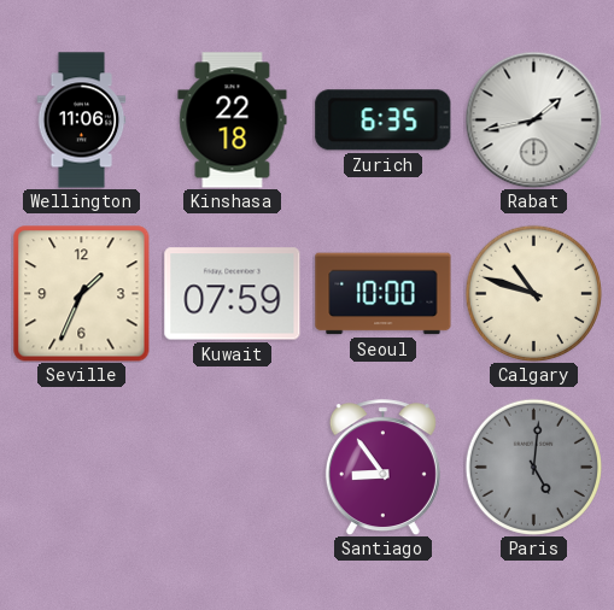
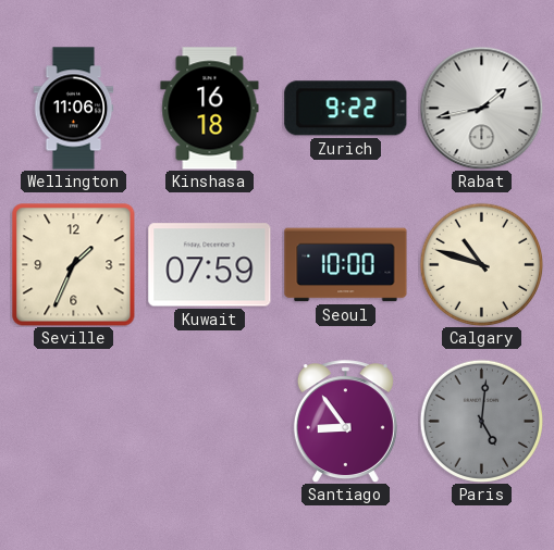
Kinshasa: 22:18 -> 16:18
Zurich: 6:35 -> 9:22
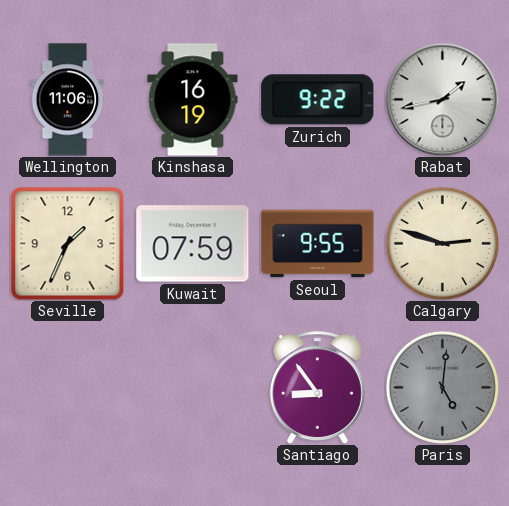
Kinshasa: 16:18 -> 16:19
Seoul: 10:00 -> 9:55
Calgary: 10:48 -> 2:48
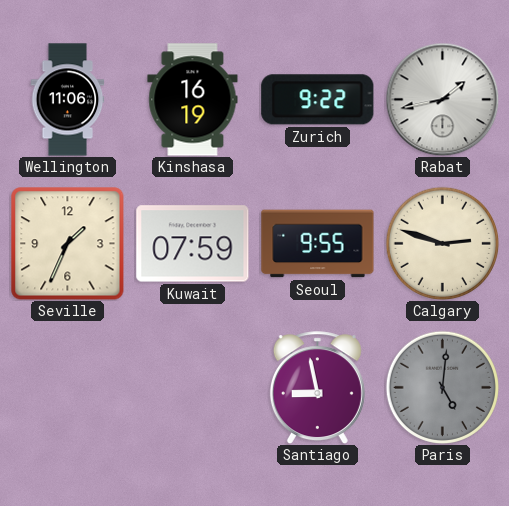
Santiago: 8:54 -> 8:58
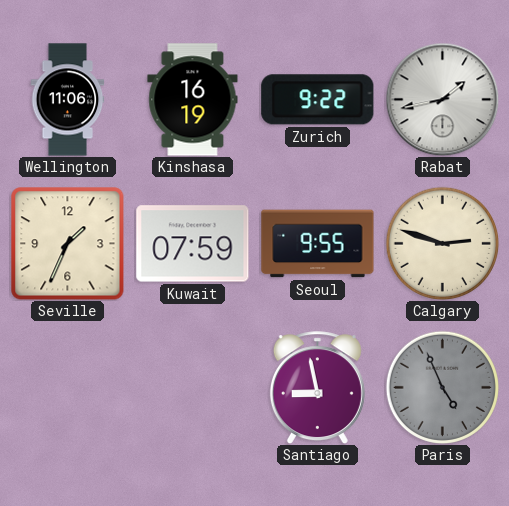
Paris: 5:01 -> 4:56
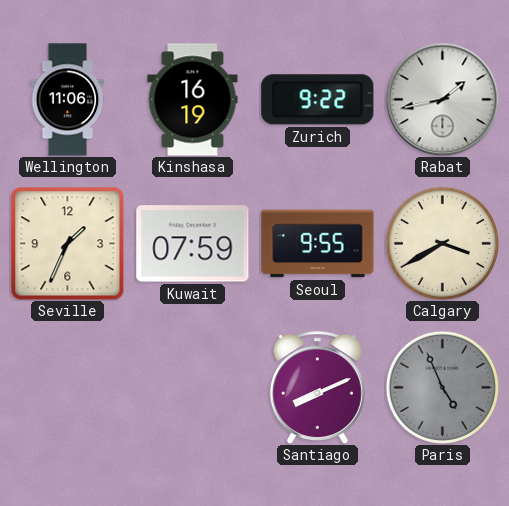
Calgary: 2:48 -> 3:40
Santiago: 8:58 -> 8:11
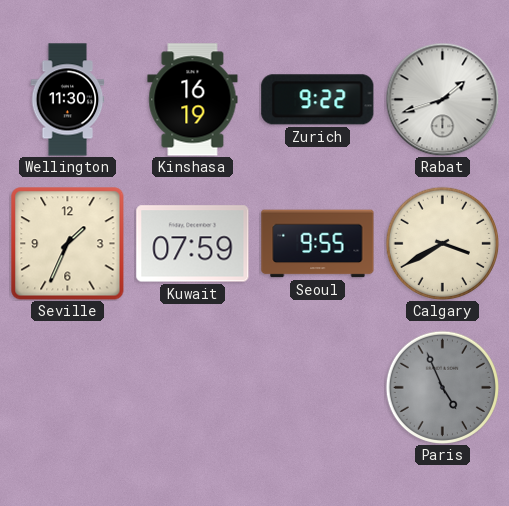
Wellington: 11:06 -> 11:30
Rabat: 1:43 -> 1:42
Santiago: 8:11 -> none
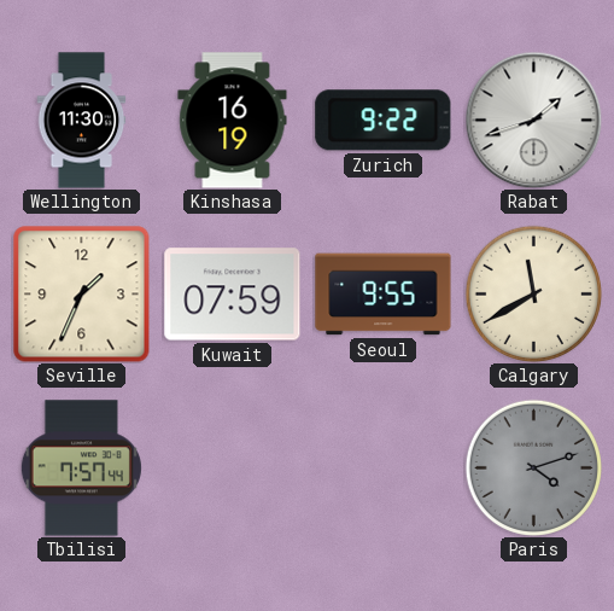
Calgary: 3:40 -> 11:40
Tbilisi: none -> 7:57
Paris: 4:56 -> 4:12
